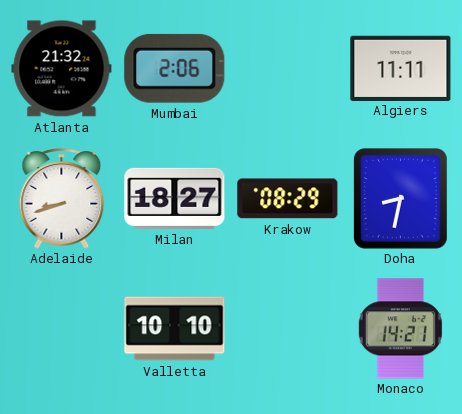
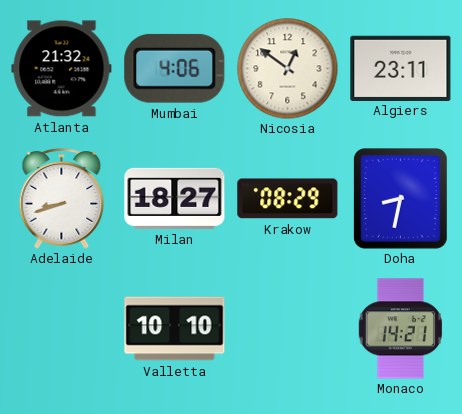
Mumbai: 2:06 -> 4:06
Nicosia: none -> 12:51
Algiers: 11:11 -> 23:11
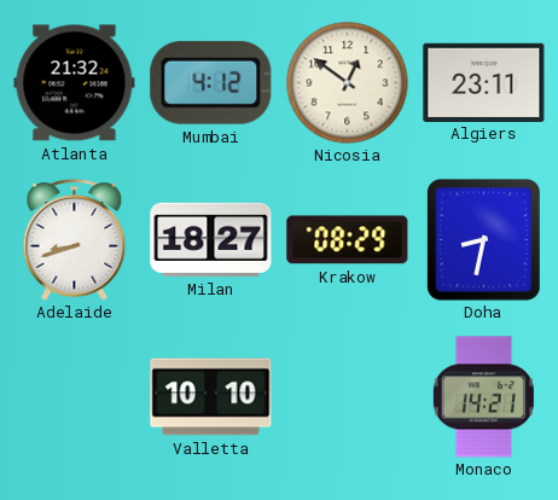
Mumbai: 4:06 -> 4:12
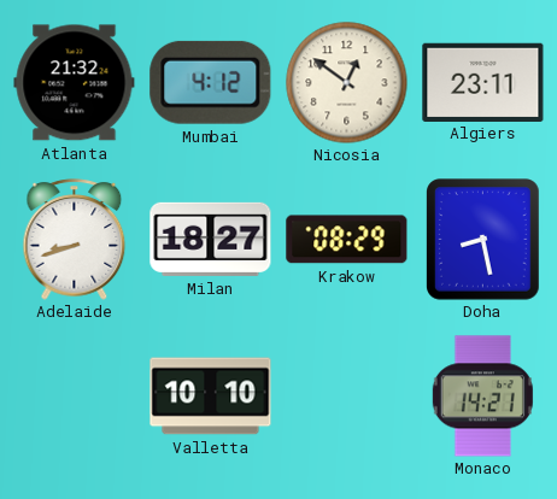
Doha: 8:32 -> 8:28
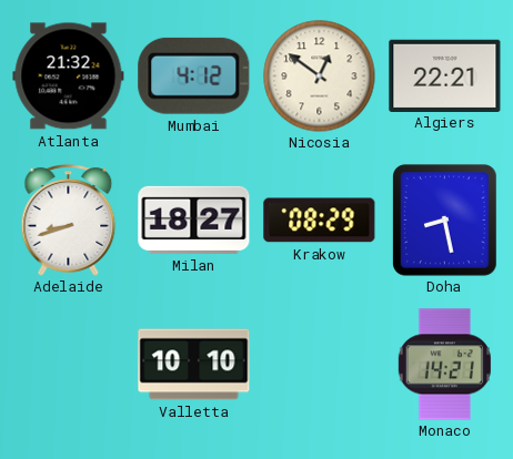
Algiers: 23:11 -> 22:21
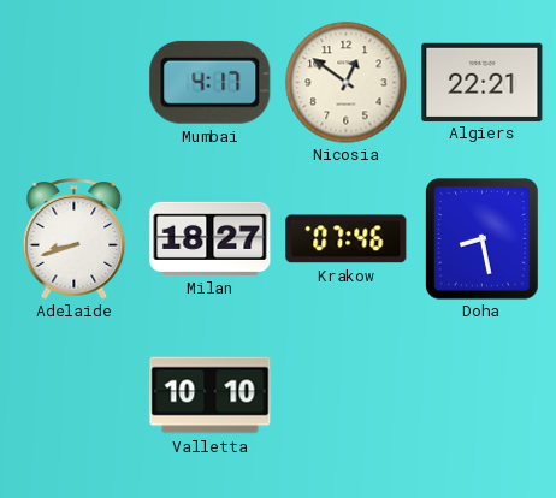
Atlanta: 21:32 -> none
Mumbai: 4:12 -> 4:17
Krakow: 08:29 -> 07:46
Monaco: 14:21 -> none
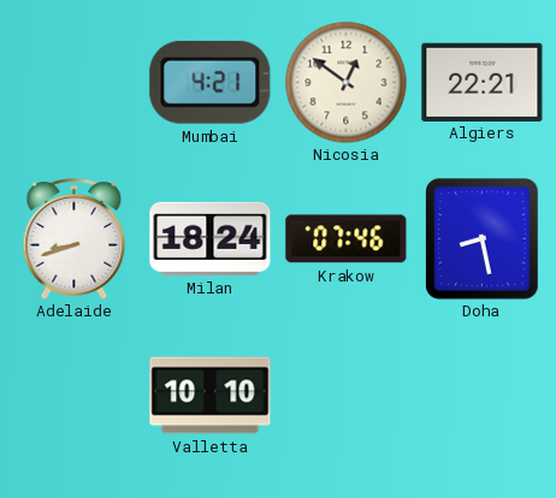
Mumbai: 4:17 -> 4:21
Milan: 18:27 -> 18:24
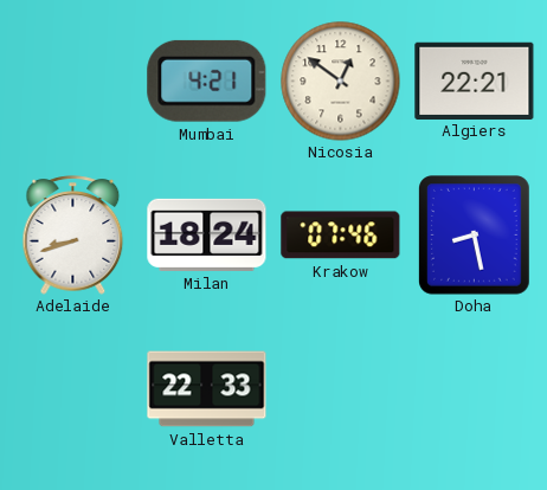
Valletta: 10:10 -> 22:33
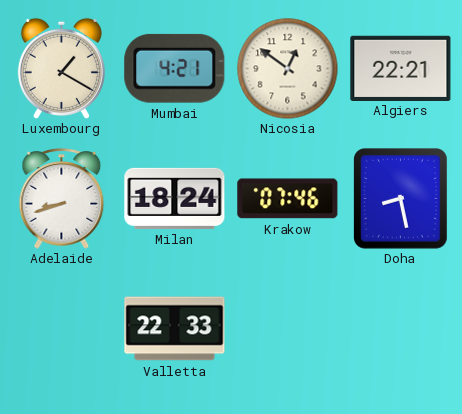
Luxembourg: none -> 1:20
